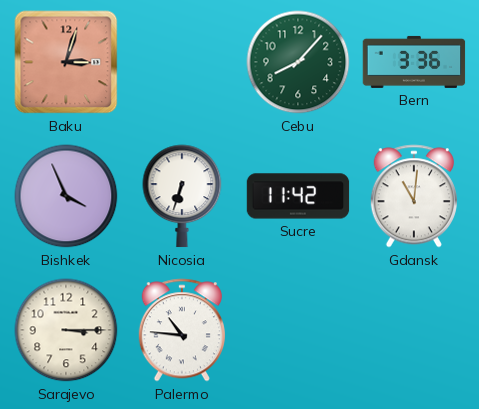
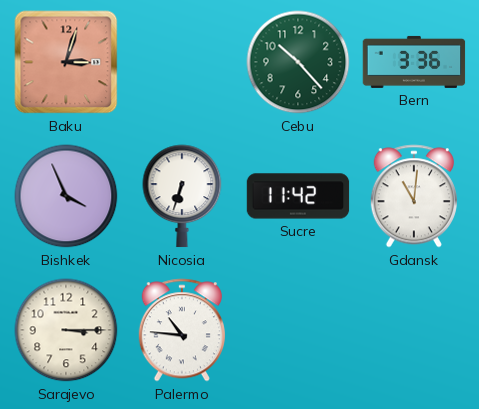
Cebu: 8:07 -> 10:23
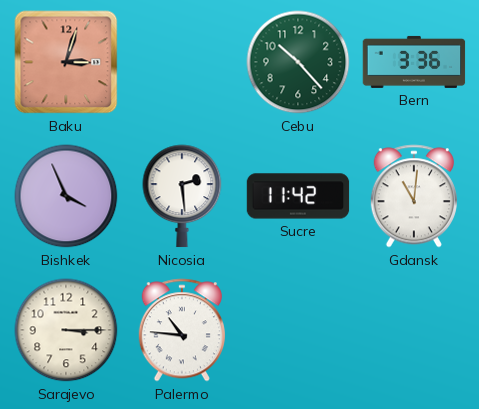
Nicosia: 6:33 -> 2:29
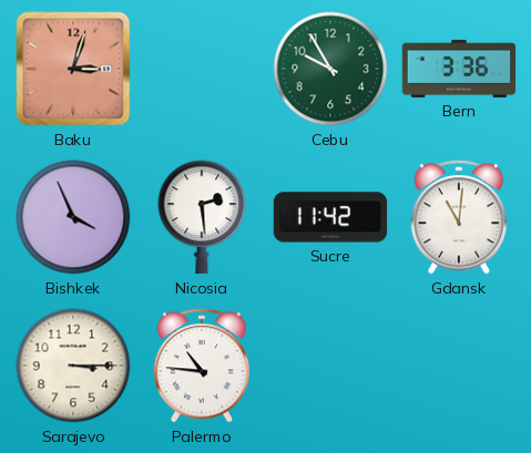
Cebu: 10:23 -> 9:55
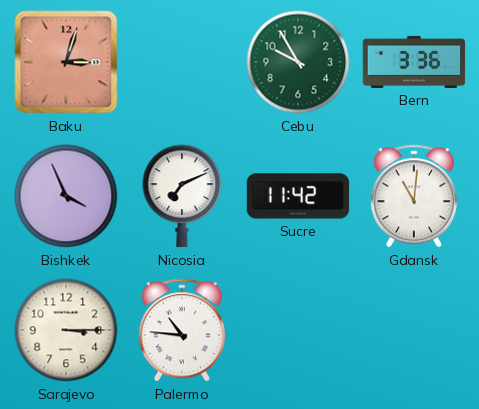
Nicosia: 2:29 -> 7:11
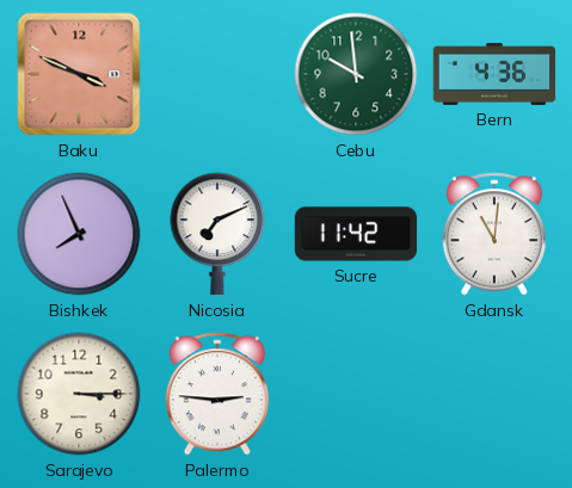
Baku: 3:03 -> 3:49
Cebu: 9:55 -> 9:59
Bern: 3:36 -> 4:36
Bishkek: 3:56 -> 7:56
Palermo: 10:46 -> 2:46
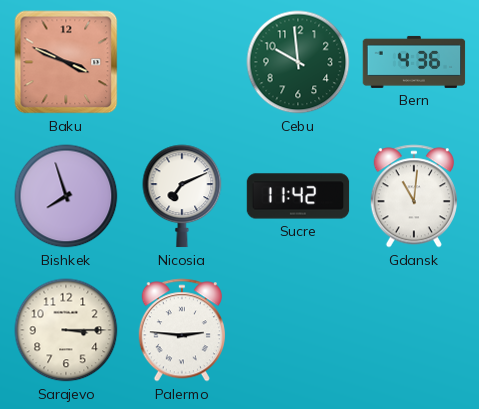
Bishkek: 7:56 -> 7:57
